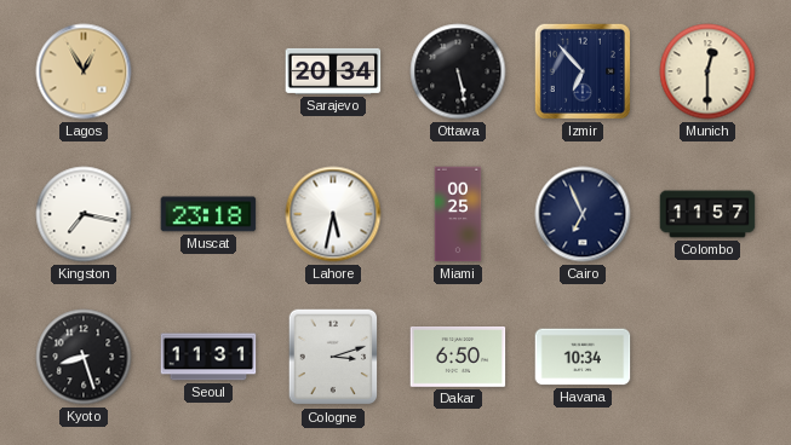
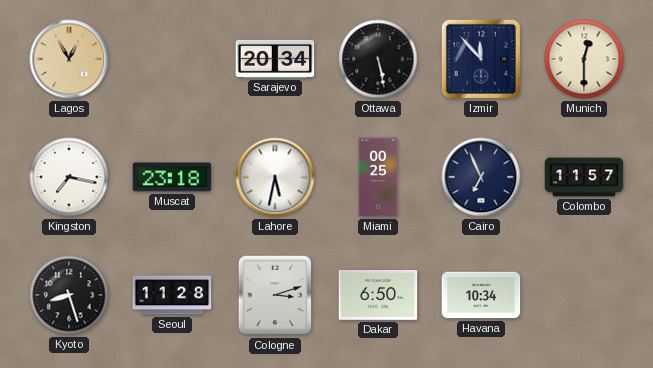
Izmir: 6:53 -> 11:53
Seoul: 11:31 -> 11:28
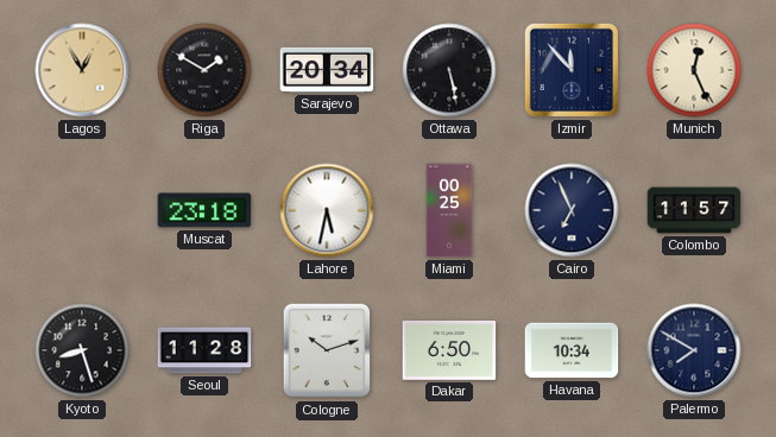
Riga: none -> 1:50
Munich: 12:30 -> 12:26
Kingston: 7:17 -> none
Cologne: 3:12 -> 10:12
Palermo: none -> 7:50
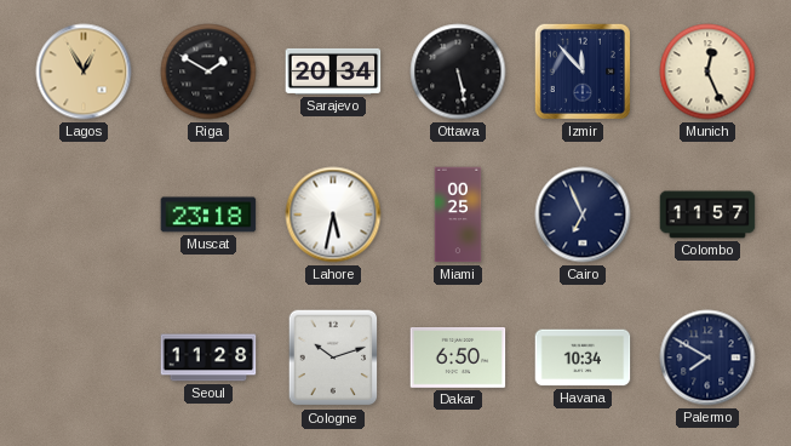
Kyoto: 8:27 -> none
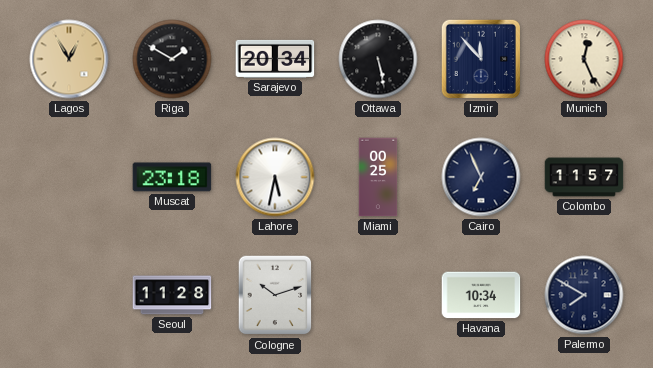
Dakar: 6:50 -> none
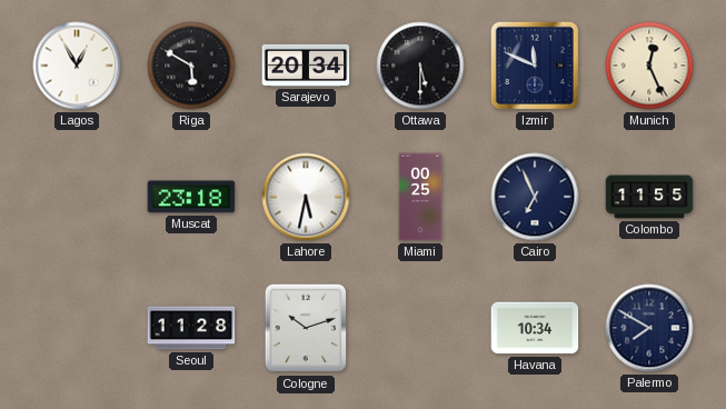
Lagos dial: champagne -> white
Riga: 1:50 -> 5:50
Ottawa: 5:28 -> 5:30
Izmir: 11:53 -> 11:49
Colombo: 11:57 -> 11:55
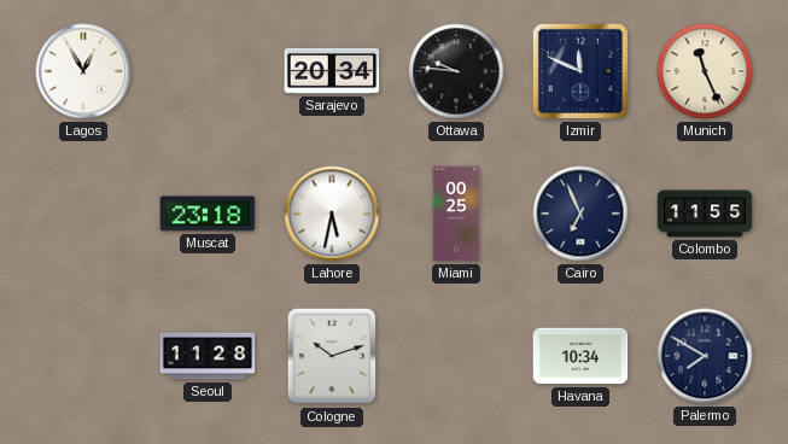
Riga: 5:50 -> none
Ottawa: 5:30 -> 9:46
Munich: 12:26 -> 11:26
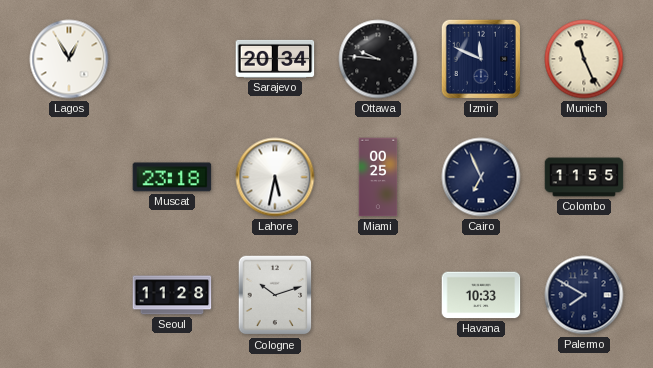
Havana: 10:34 -> 10:33
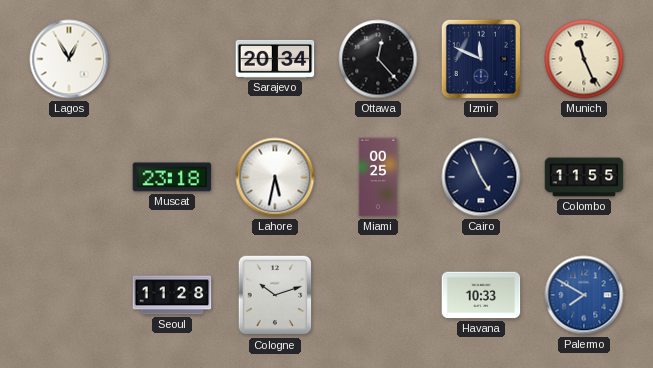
Ottawa: 9:46 -> 12:23
Cairo: 6:56 -> 4:56
Palermo dial: navy -> blue
